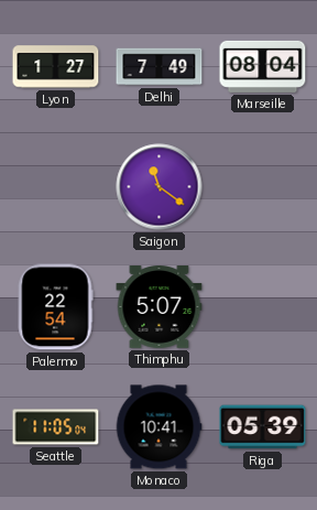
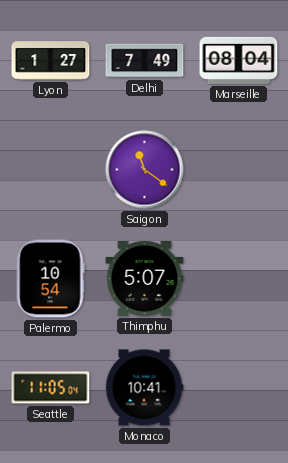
Palermo: 22:54 -> 10:54
Riga: 05:39 -> none
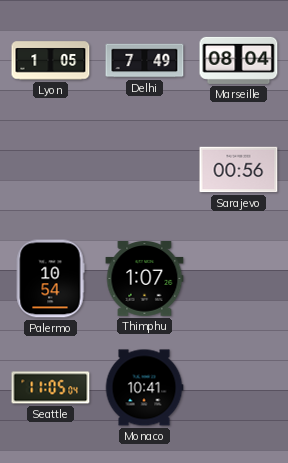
Lyon: 1:27 -> 1:05
Saigon: 11:21 -> none
Sarajevo: none -> 00:56
Thimphu: 5:07 -> 1:07
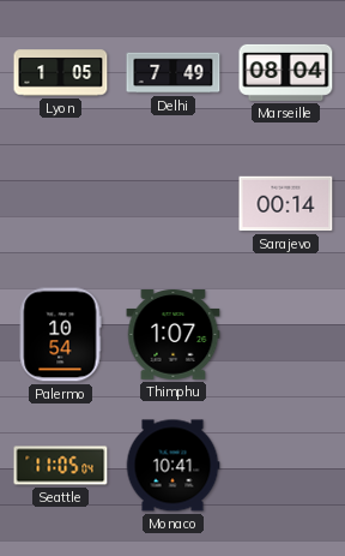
Sarajevo: 00:56 -> 00:14
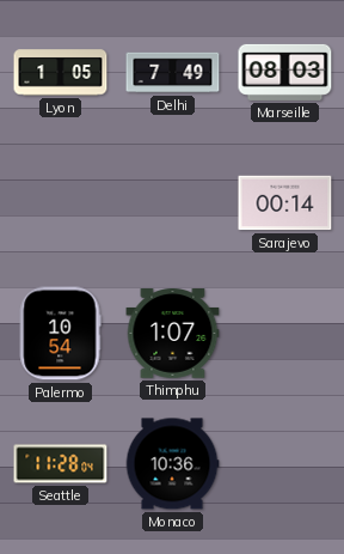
Marseille: 08:04 -> 08:03
Seattle: 11:05 -> 11:28
Monaco: 10:41 -> 10:36
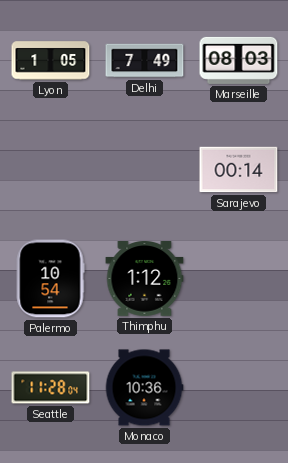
Thimphu: 1:07 -> 1:12
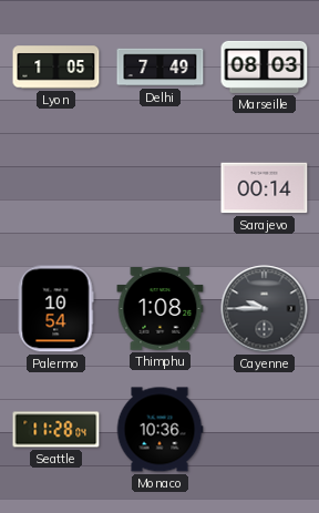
Thimphu: 1:12 -> 1:08
Cayenne: none -> 9:45
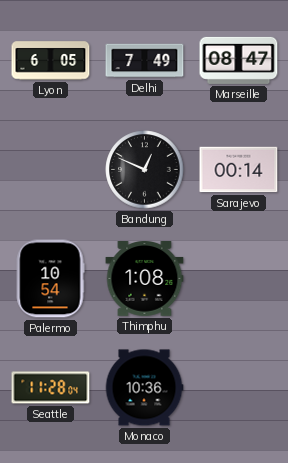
Lyon: 1:05 -> 6:05
Marseille: 08:03 -> 08:47
Bandung: none -> 12:49
Cayenne: 9:45 -> none
